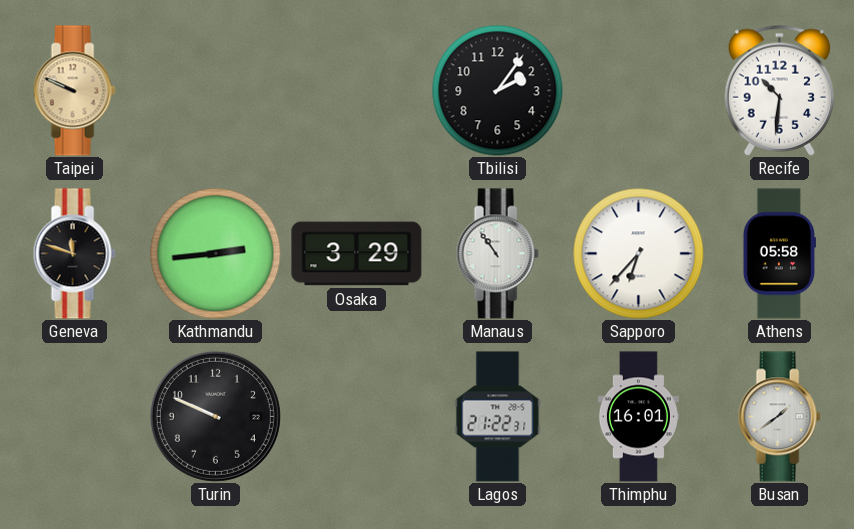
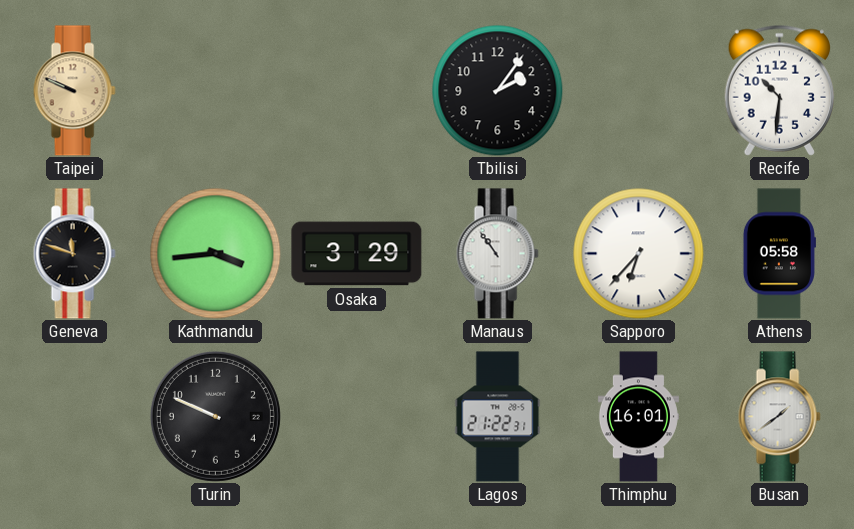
Kathmandu: 2:44 -> 3:44
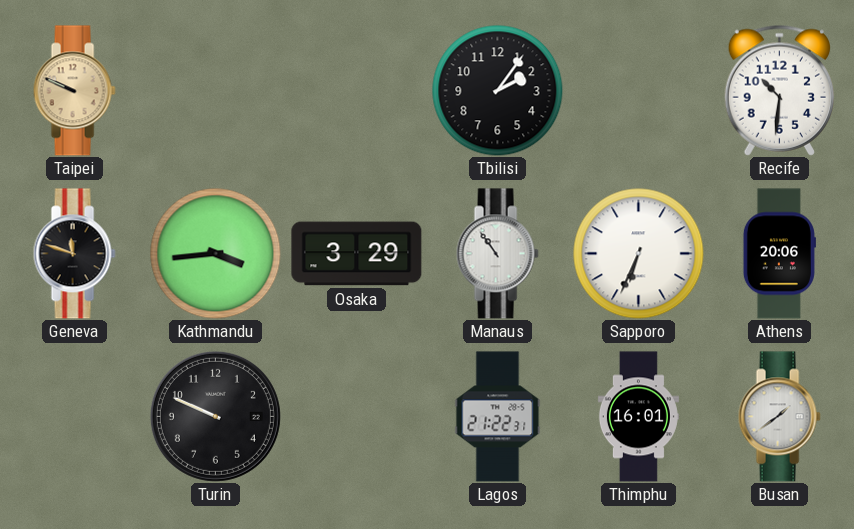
Sapporo: 6:37 -> 6:34
Athens: 05:58 -> 20:06
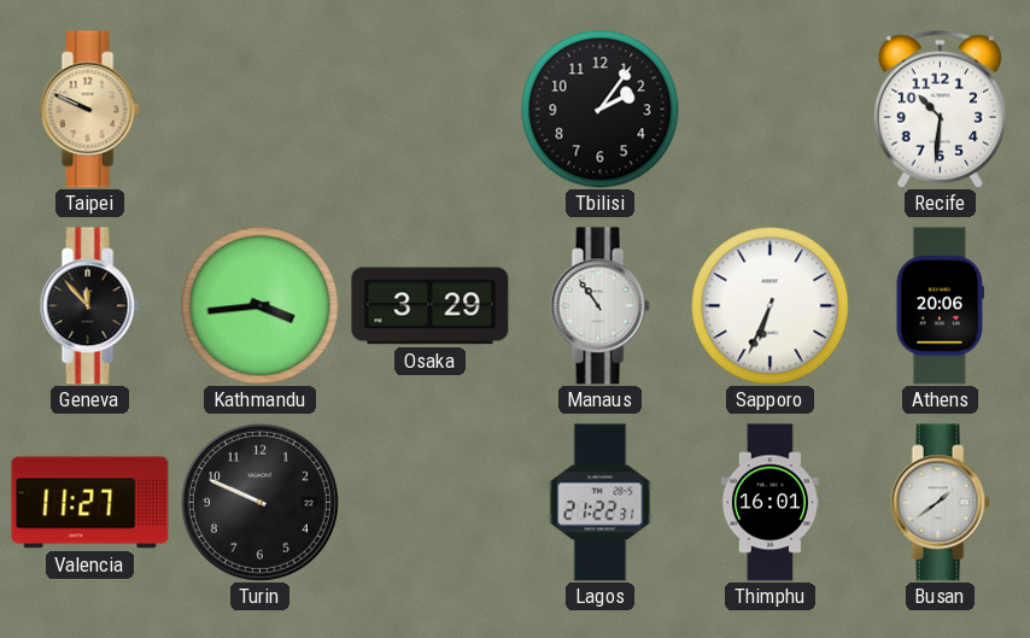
Geneva: 11:48 -> 11:53
Valencia: none -> 11:27
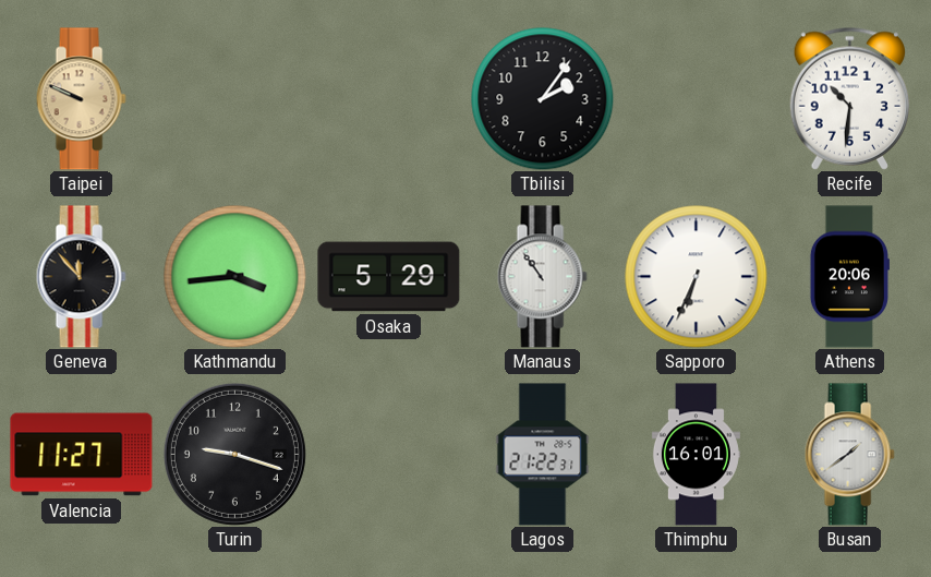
Osaka: 3:29 -> 5:29
Turin: 9:49 -> 9:18
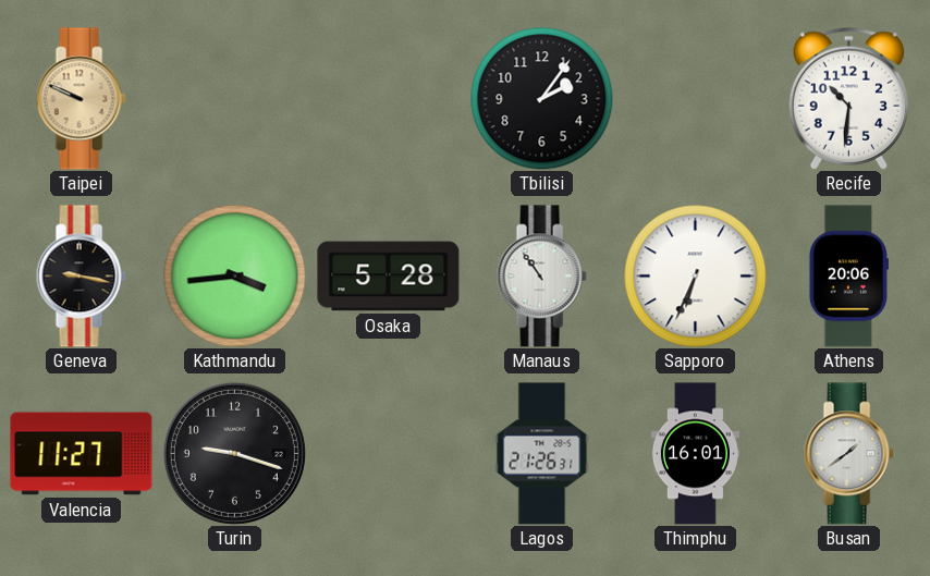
Geneva: 11:53 -> 9:17
Osaka: 5:29 -> 5:28
Lagos: 21:22 -> 21:26
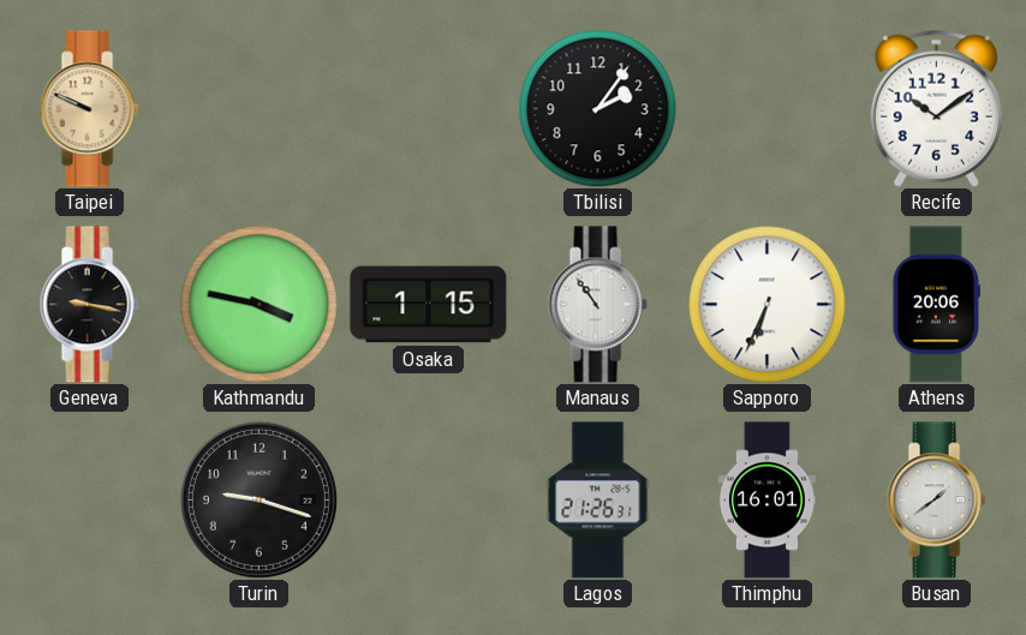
Recife: 10:31 -> 10:09
Kathmandu: 3:44 -> 3:47
Osaka: 5:28 -> 1:15
Valencia: 11:27 -> none
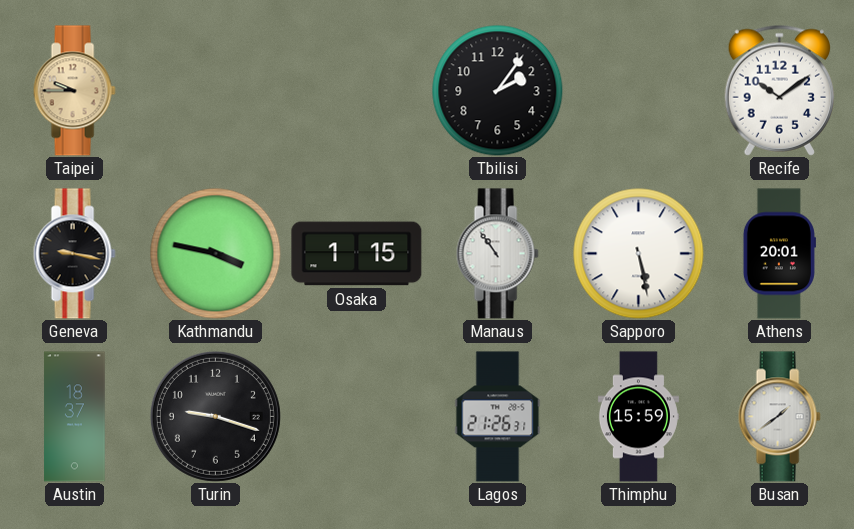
Taipei: 9:49 -> 9:45
Sapporo: 6:34 -> 5:28
Athens: 20:06 -> 20:01
Austin: none -> 18:37
Thimphu: 16:01 -> 15:59
